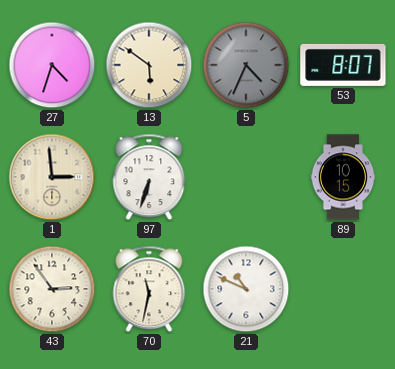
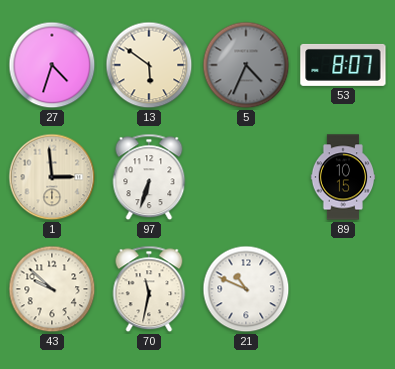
43: 2:54 -> 9:52
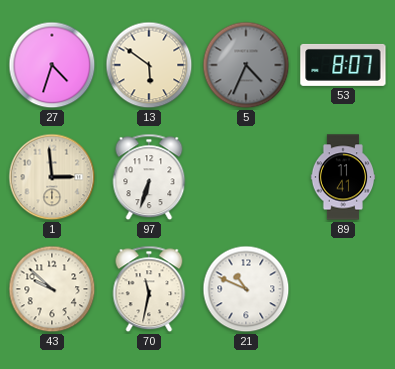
89: 10:15 -> 11:41
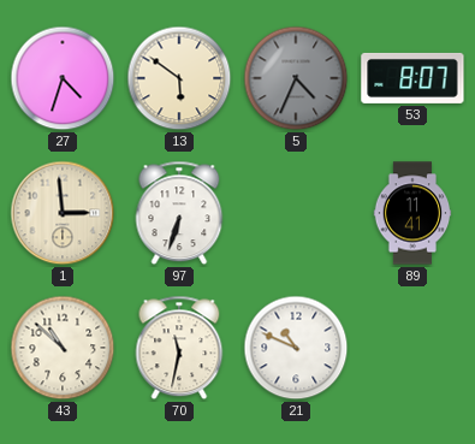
43: 9:52 -> 10:52
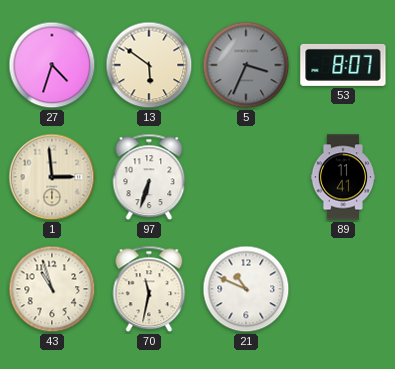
5: 4:34 -> 3:34
43: 10:52 -> 10:57
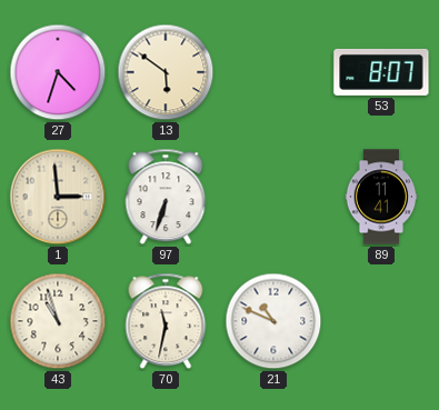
5: 3:34 -> none
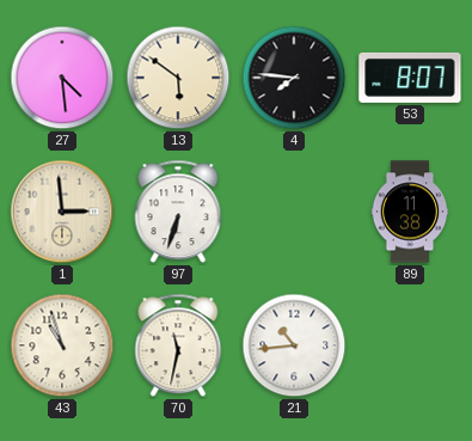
27: 4:33 -> 4:29
4: none -> 7:46
89: 11:41 -> 11:38
21: 10:49 -> 10:44
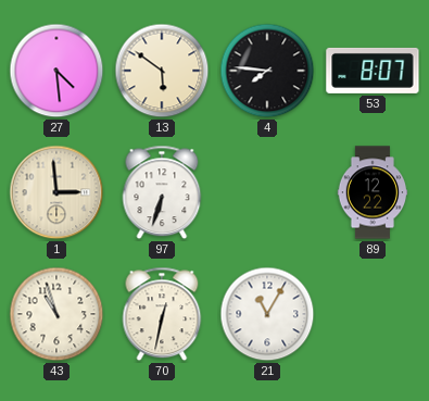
89: 11:38 -> 12:22
70: 11:32 -> 12:32
21: 10:44 -> 11:05
